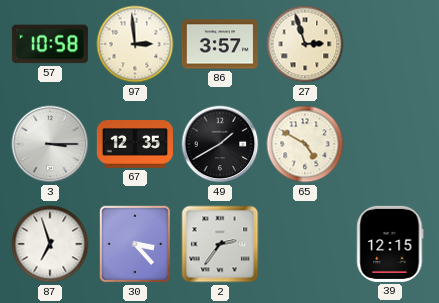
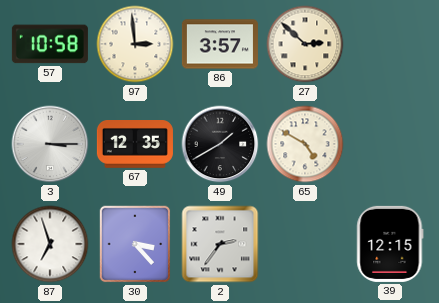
27: 2:57 -> 2:52
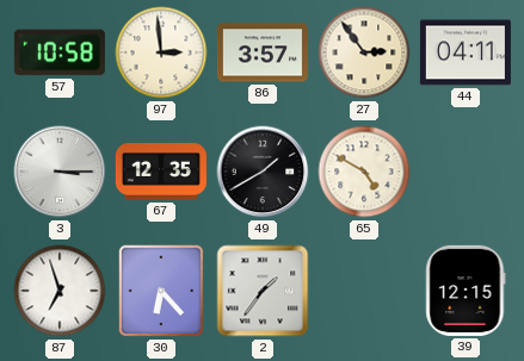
27: 2:52 -> 2:54
44: none -> 04:11
30: 3:23 -> 6:23
2: 2:36 -> 1:36
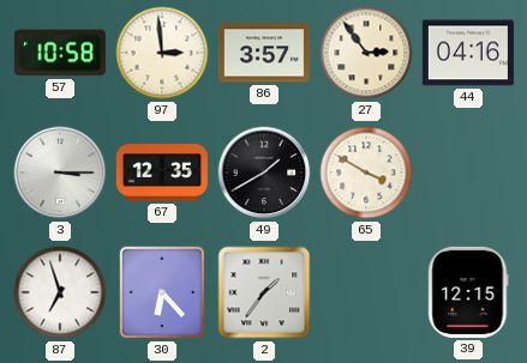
44: 04:11 -> 04:16
65: 4:50 -> 3:50
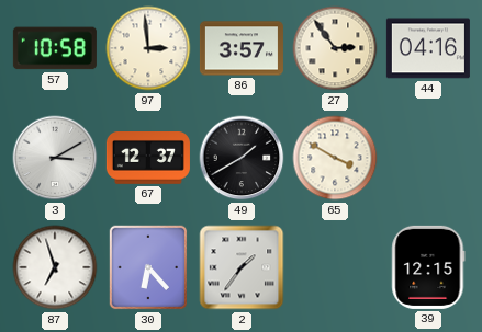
3: 3:15 -> 3:10
67: 12:35 -> 12:37
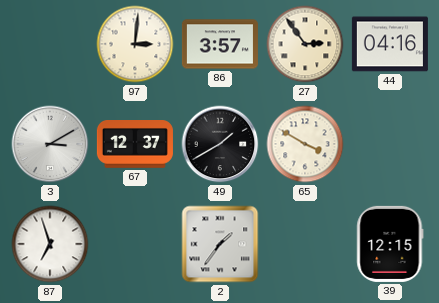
57: 10:58 -> none
97: 2:59 -> 3:01
30: 6:23 -> none
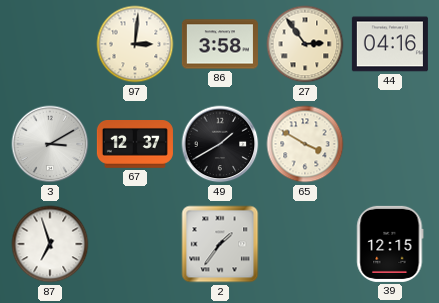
86: 3:57 -> 3:58
